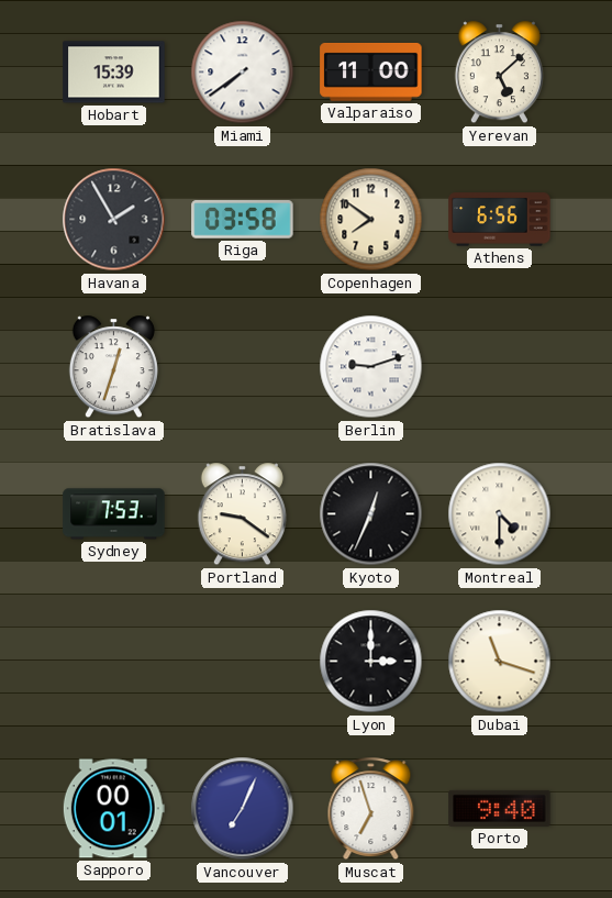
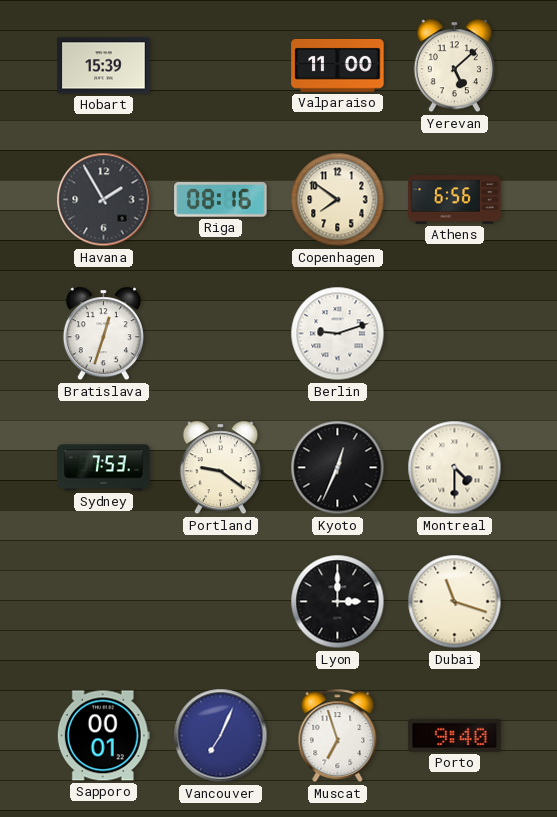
Miami: 7:39 -> none
Riga: 03:58 -> 08:16
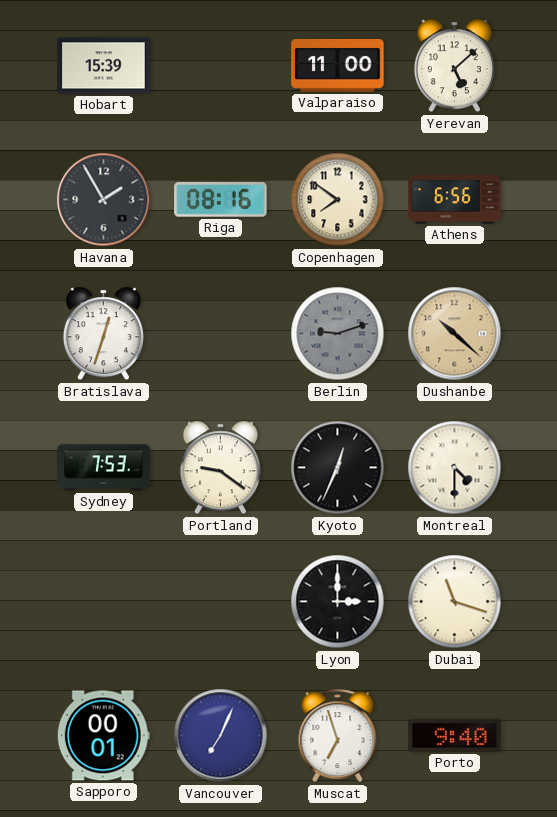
Berlin dial: white -> grey
Dushanbe: none -> 10:22
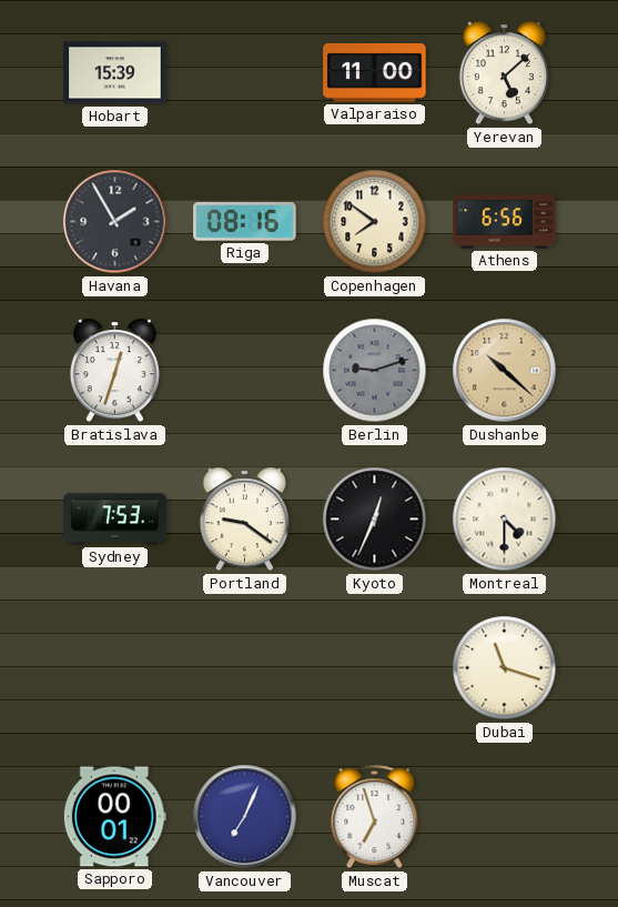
Lyon: 3:00 -> none
Porto: 9:40 -> none
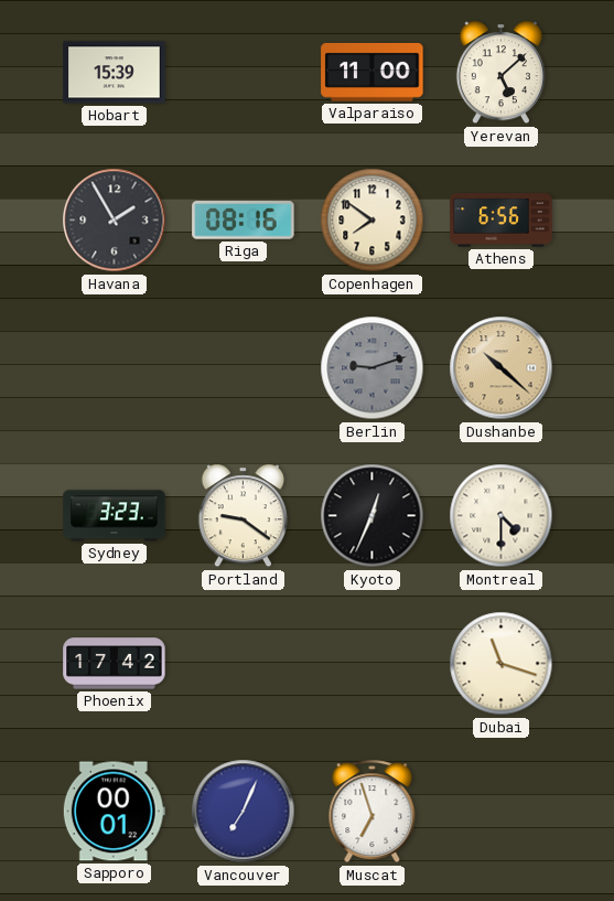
Bratislava: 12:33 -> none
Sydney: 7:53 -> 3:23
Phoenix: none -> 17:42
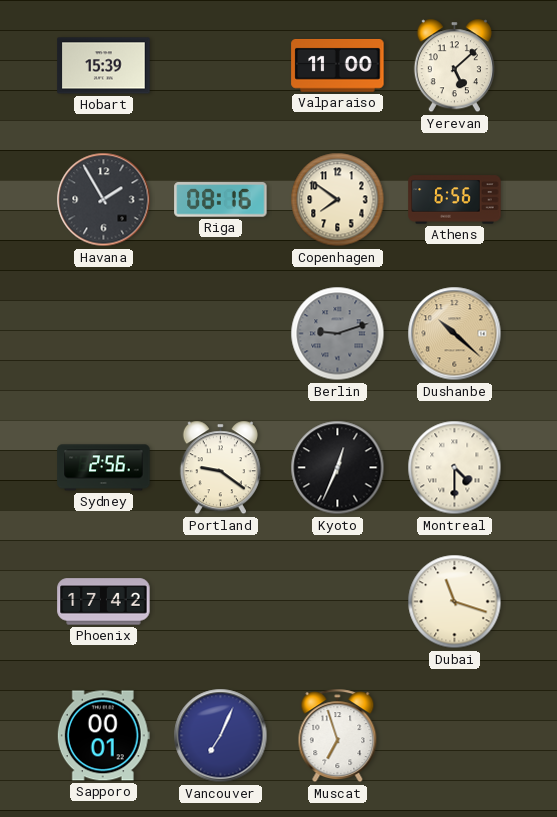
Sydney: 3:23 -> 2:56
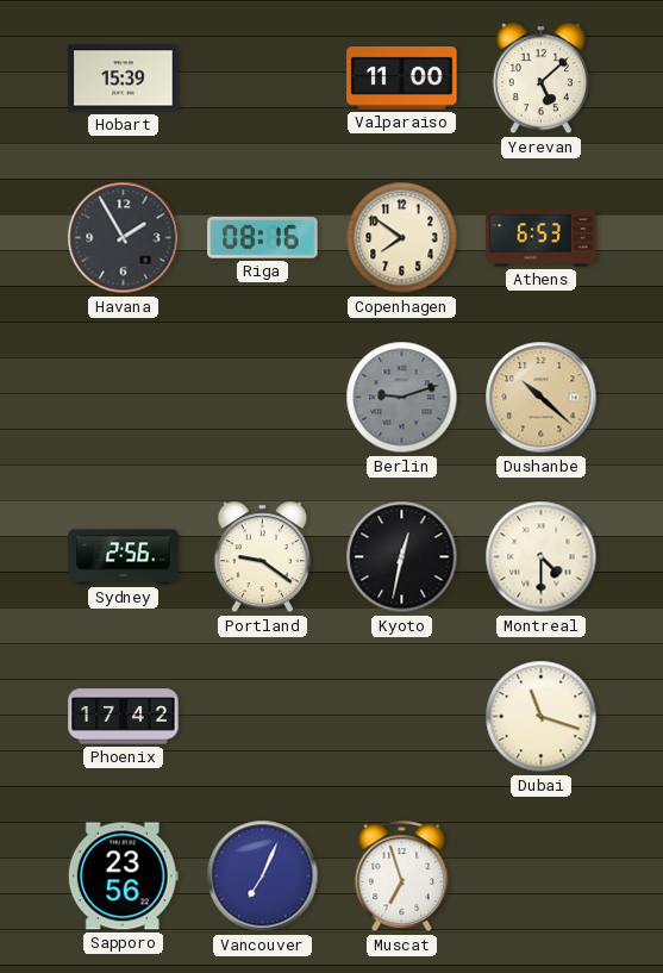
Athens: 6:56 -> 6:53
Kyoto: 12:34 -> 12:32
Sapporo: 00:01 -> 23:56
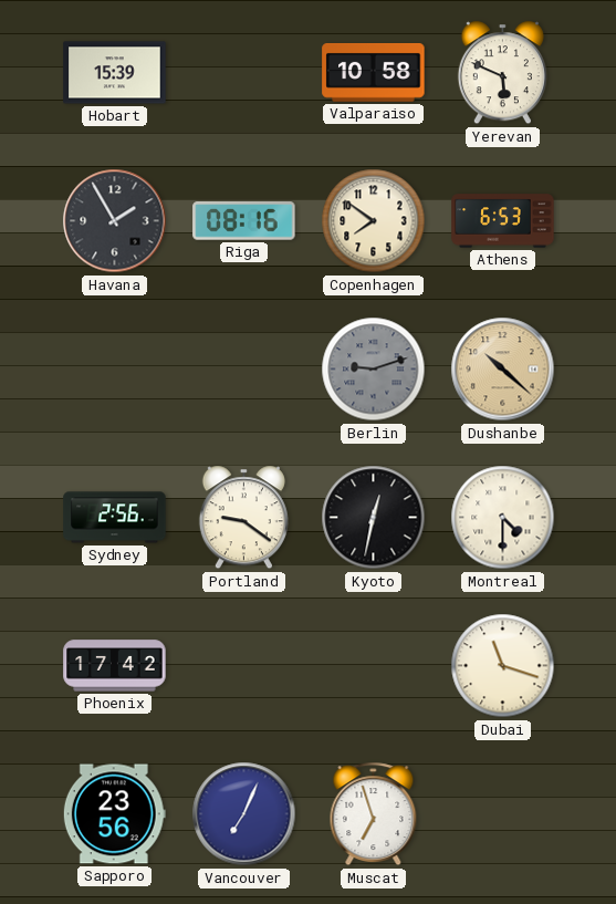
Valparaiso: 11:00 -> 10:58
Yerevan: 5:08 -> 5:49
